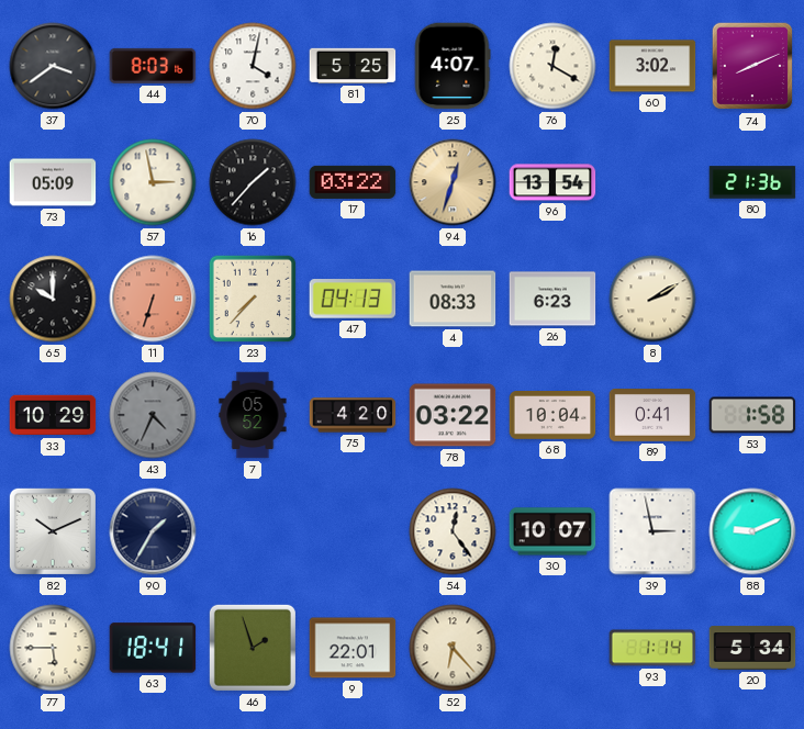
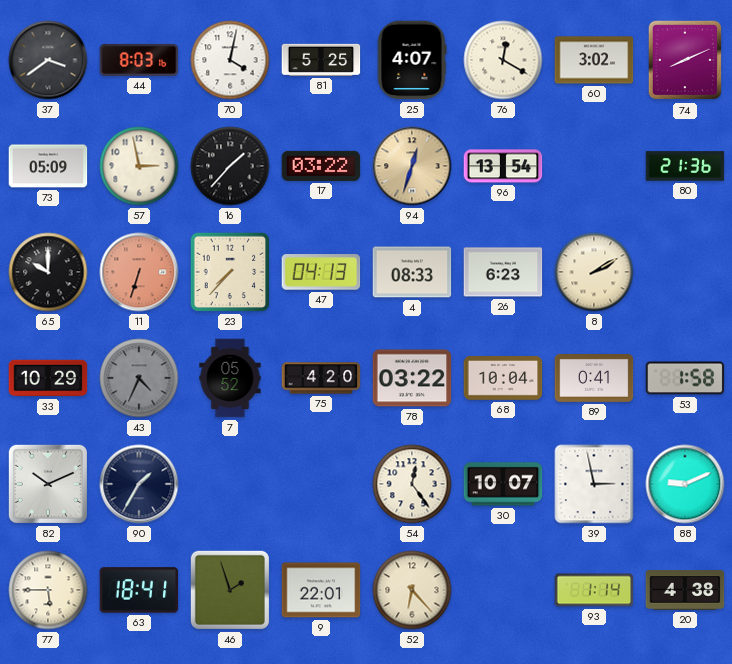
20: 5:34 -> 4:38
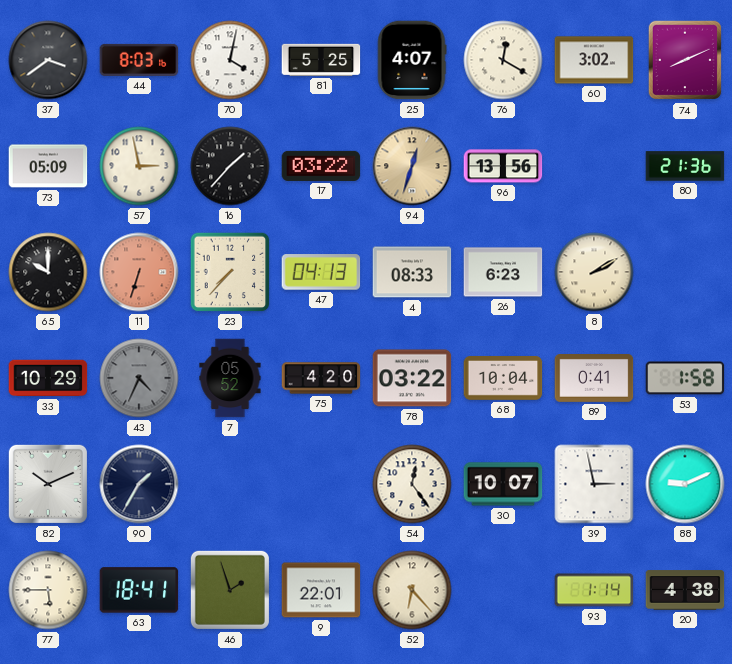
96: 13:54 -> 13:56
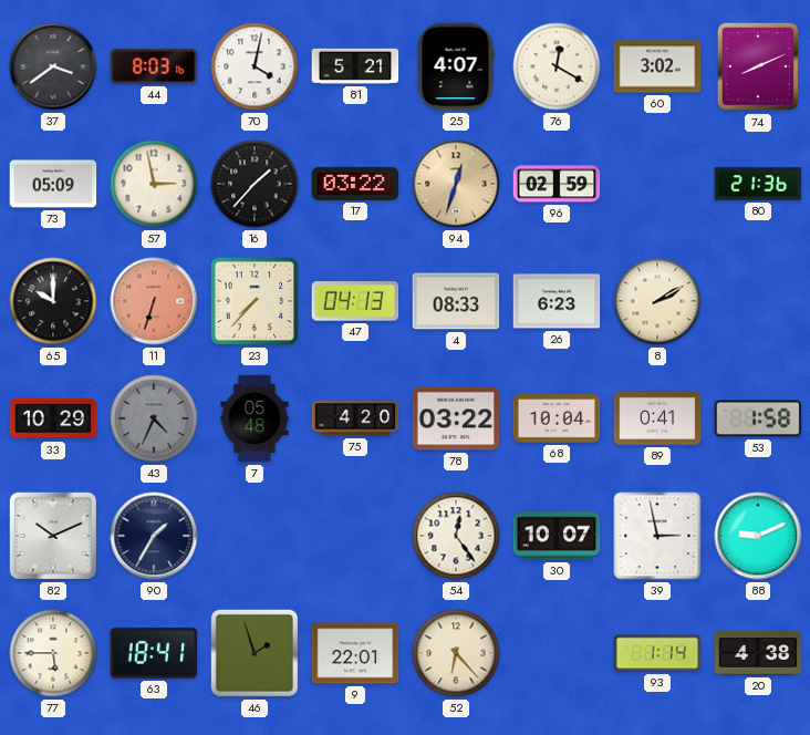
81: 5:25 -> 5:21
96: 13:56 -> 02:59
7: 05:52 -> 05:48
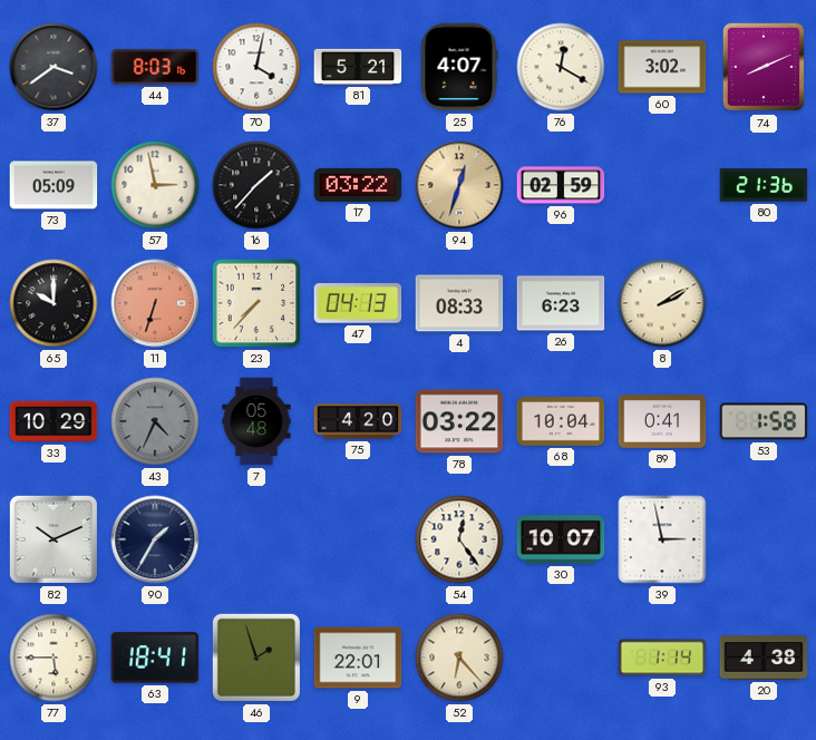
88: 9:11 -> none
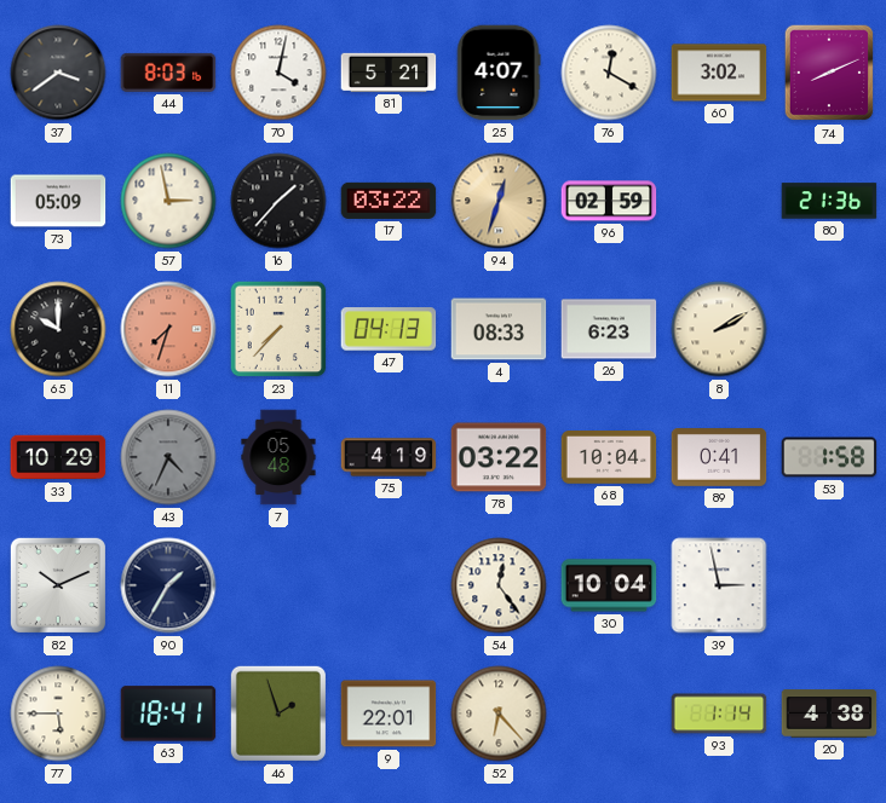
11: 6:33 -> 7:33
75: 4:20 -> 4:19
30: 10:07 -> 10:04
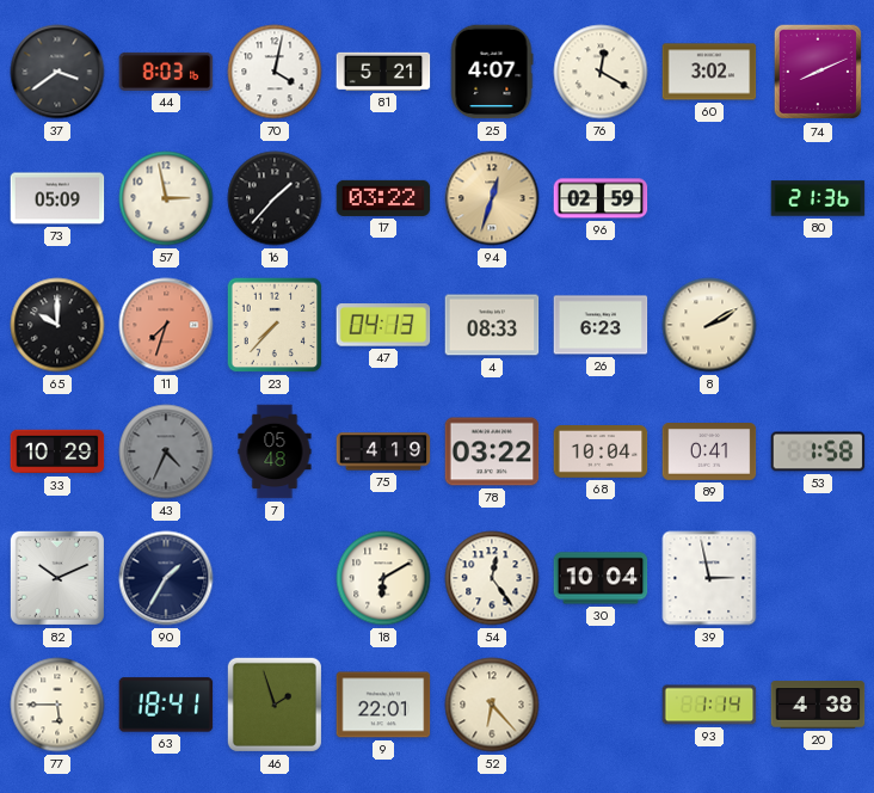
18: none -> 6:10
